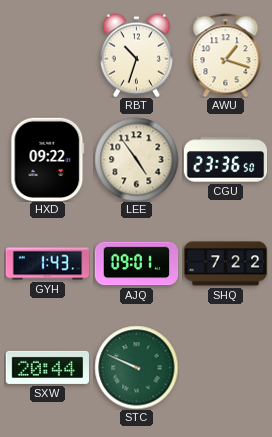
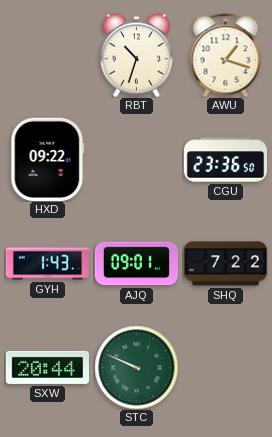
LEE: 4:54 -> none
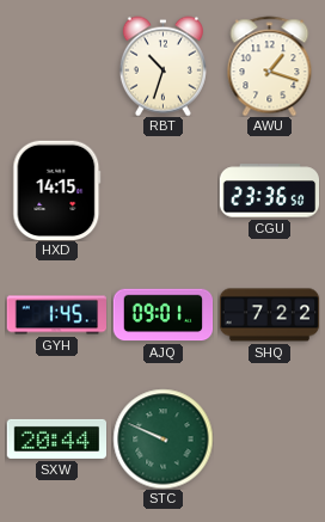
HXD: 09:22 -> 14:15
GYH: 1:43 -> 1:45
